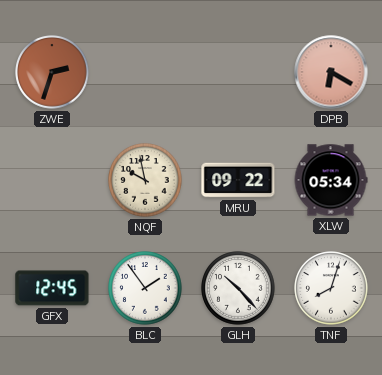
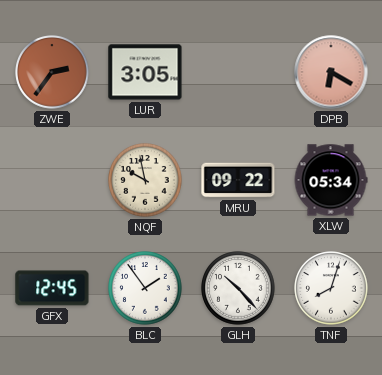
ZWE: 2:33 -> 2:36
LUR: none -> 3:05
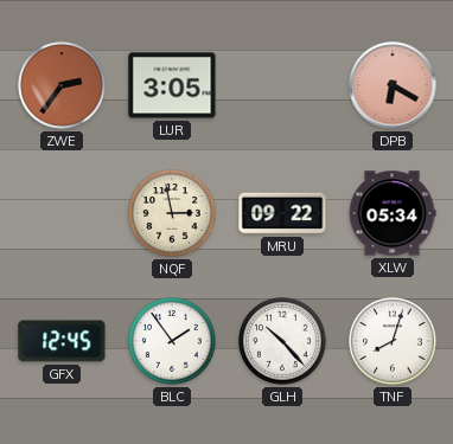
NQF: 9:58 -> 2:58
